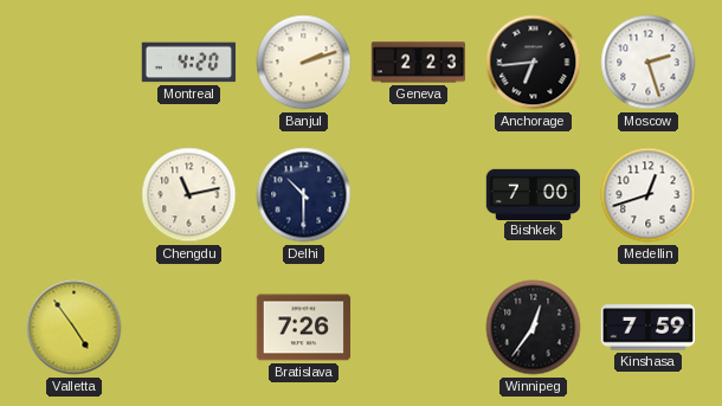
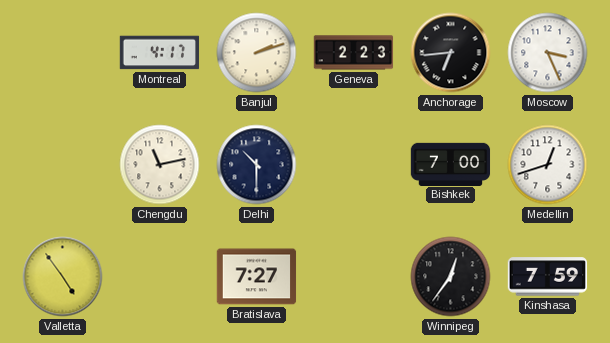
Montreal: 4:20 -> 4:17
Moscow: 2:27 -> 3:26
Bratislava: 7:26 -> 7:27
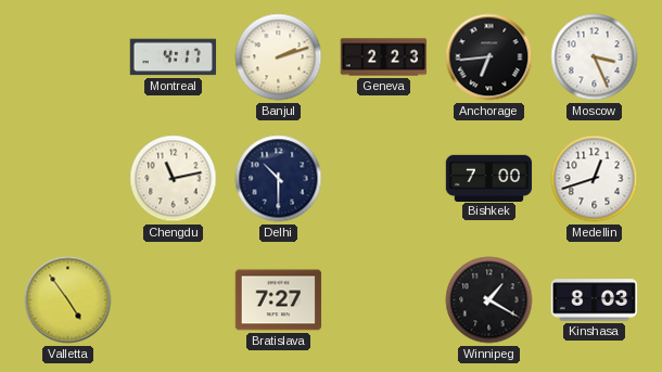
Winnipeg: 12:36 -> 1:20
Kinshasa: 7:59 -> 8:03
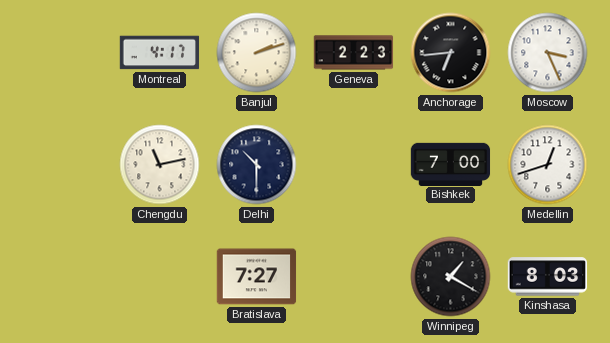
Valletta: 4:54 -> none
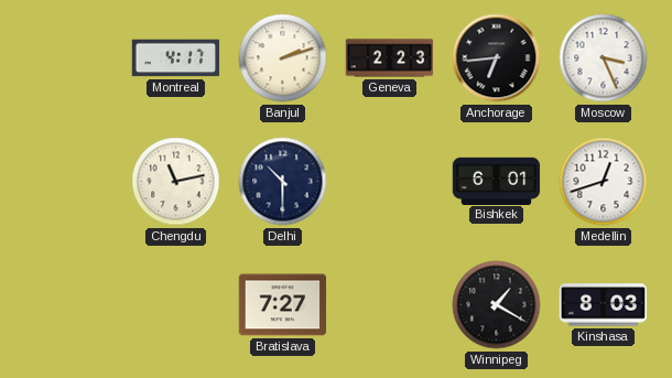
Bishkek: 7:00 -> 6:01
